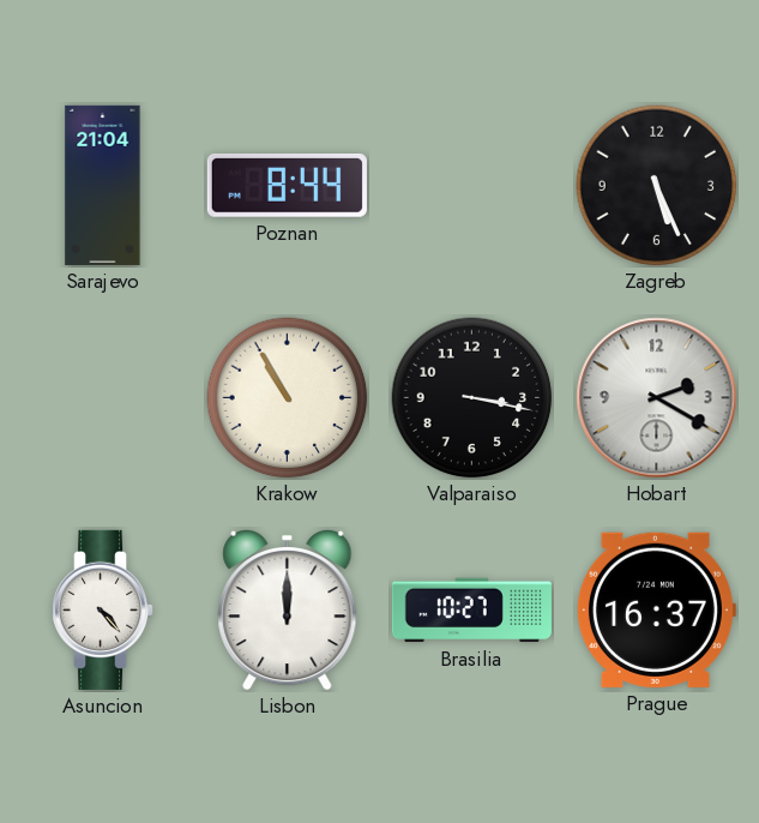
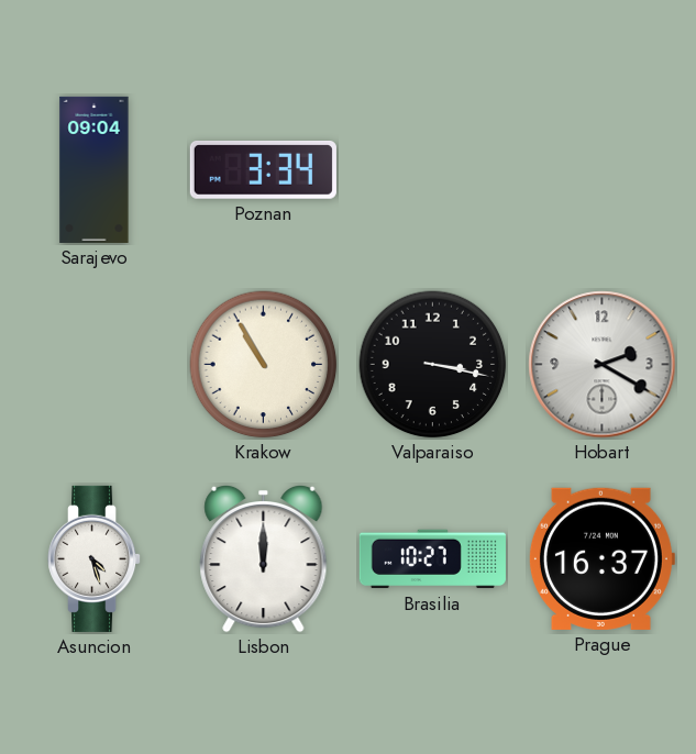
Sarajevo: 21:04 -> 09:04
Poznan: 8:44 -> 3:34
Zagreb: 5:26 -> none
Asuncion: 4:23 -> 4:27
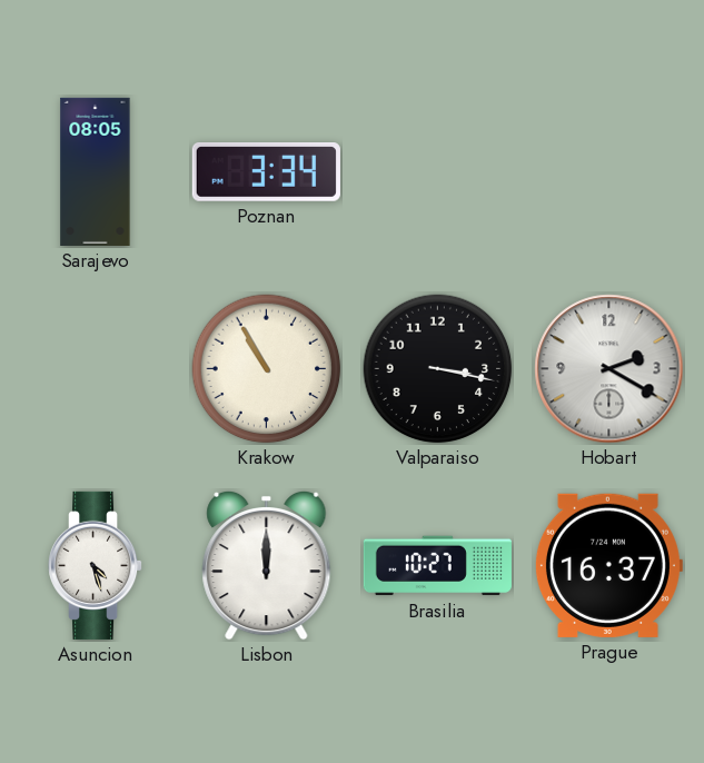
Sarajevo: 09:04 -> 08:05
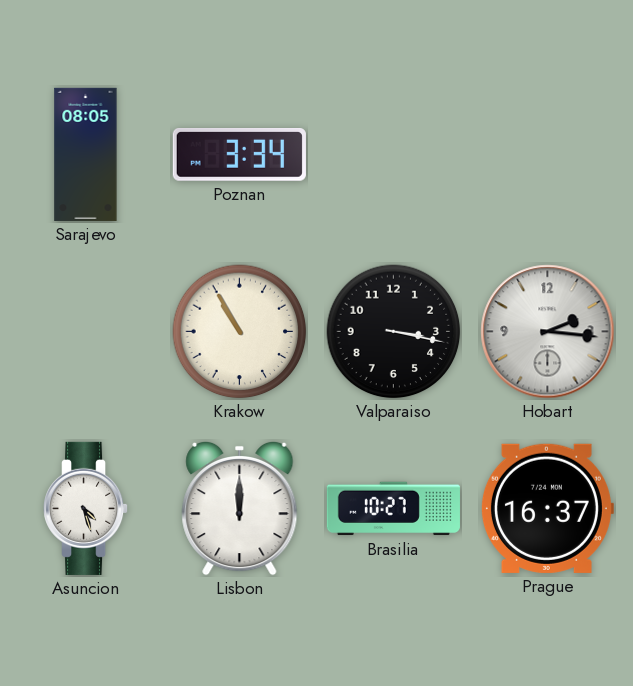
Hobart: 2:20 -> 2:16
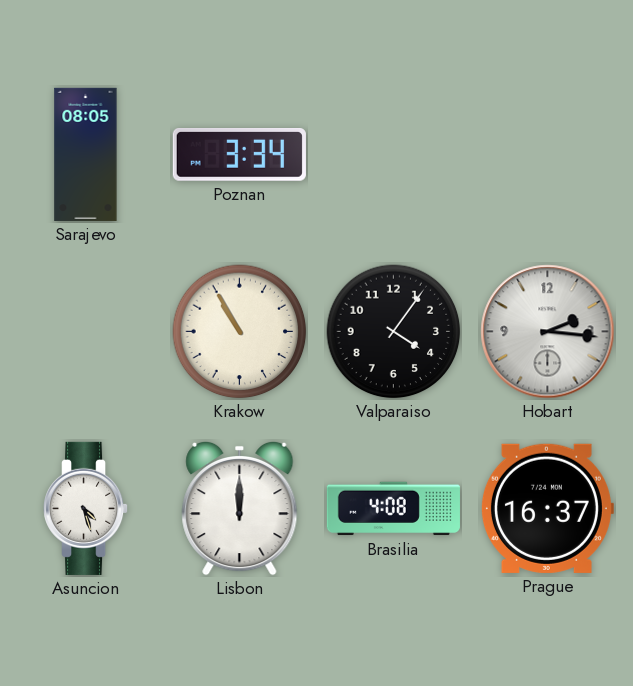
Valparaiso: 3:17 -> 4:06
Brasilia: 10:27 -> 4:08
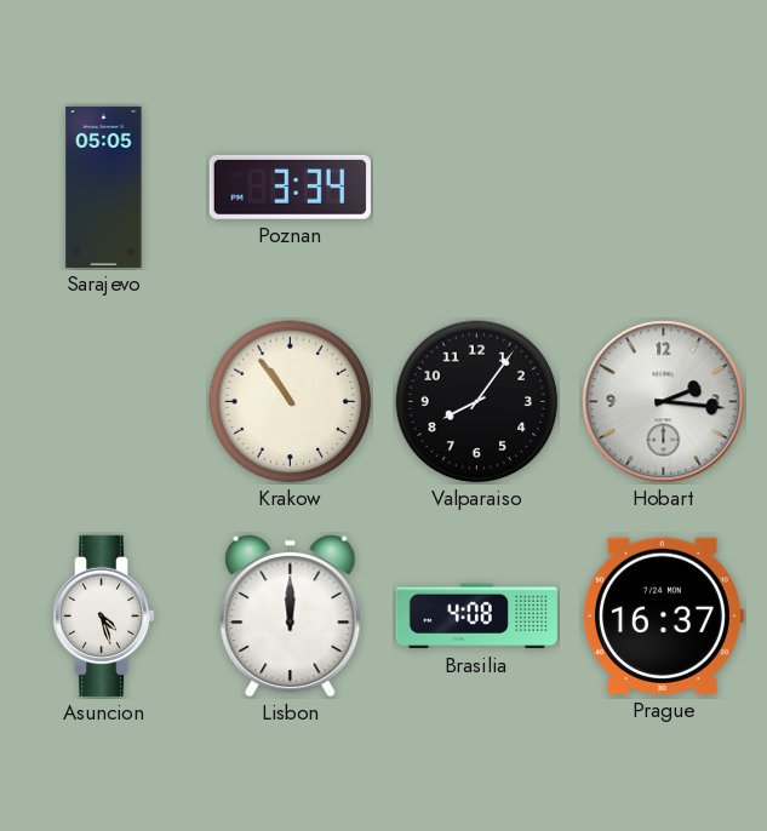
Sarajevo: 08:05 -> 05:05
Krakow: 10:55 -> 10:54
Valparaiso: 4:06 -> 8:06
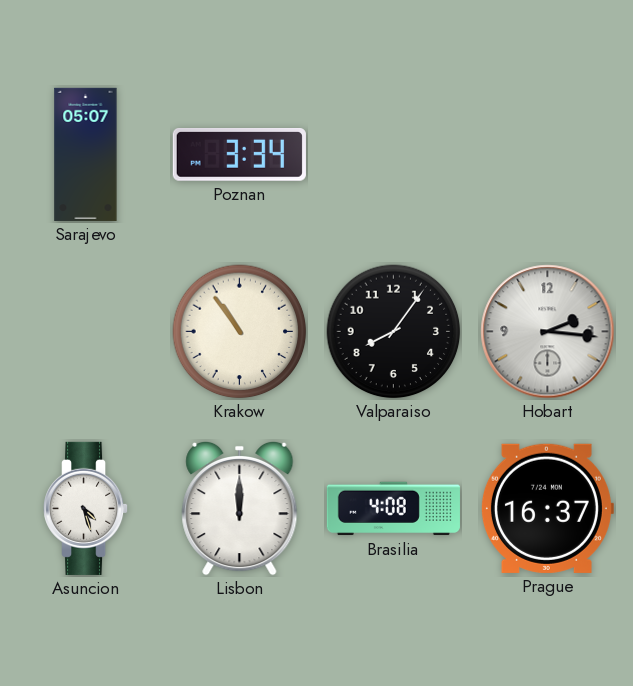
Sarajevo: 05:05 -> 05:07
